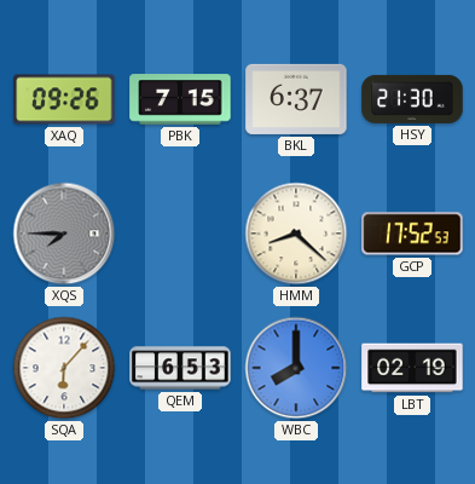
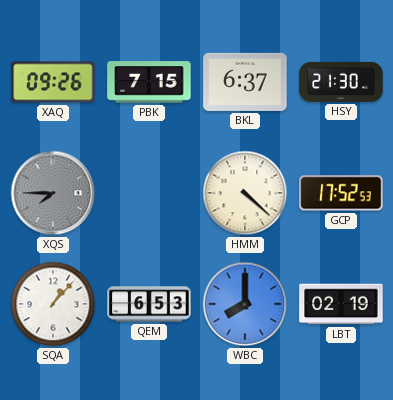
HMM: 8:22 -> 4:22
SQA: 6:07 -> 1:07
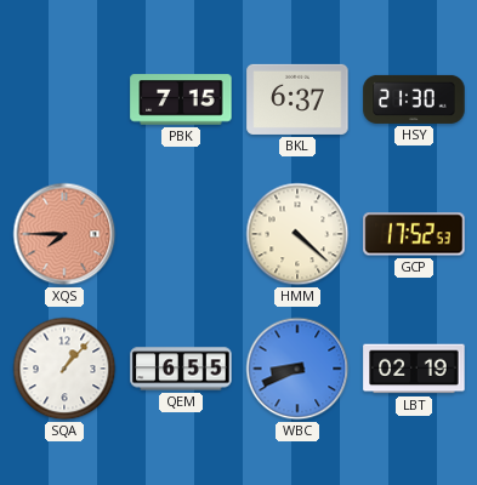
XAQ: 09:26 -> none
XQS dial: grey -> salmon
QEM: 6:53 -> 6:55
WBC: 8:00 -> 8:41
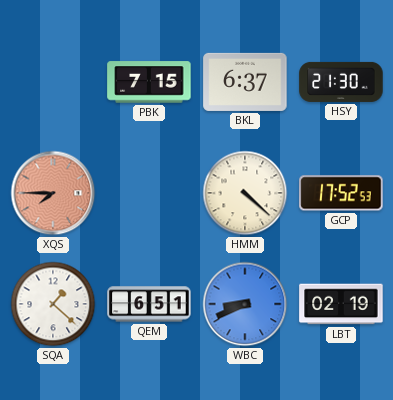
SQA: 1:07 -> 1:22
QEM: 6:55 -> 6:51
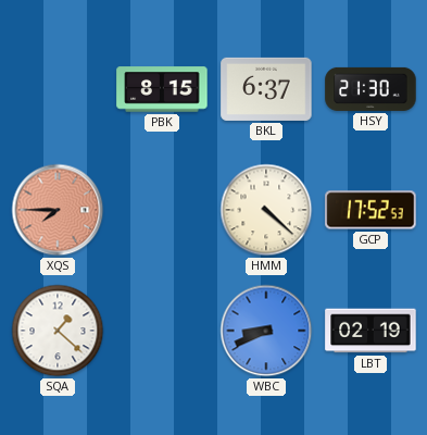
PBK: 7:15 -> 8:15
QEM: 6:51 -> none
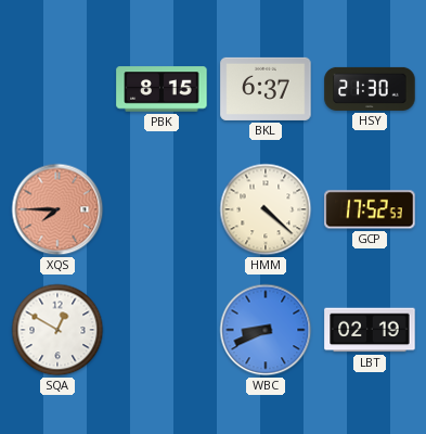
SQA: 1:22 -> 12:50
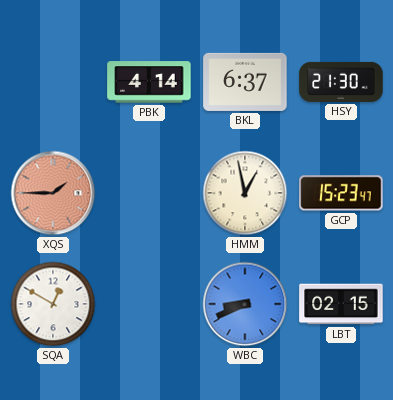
PBK: 8:15 -> 4:14
XQS: 7:45 -> 1:45
HMM: 4:22 -> 12:58
GCP: 17:52 -> 15:23
LBT: 02:19 -> 02:15
